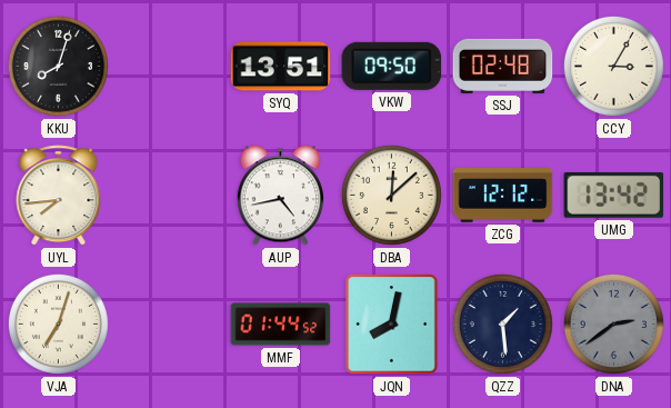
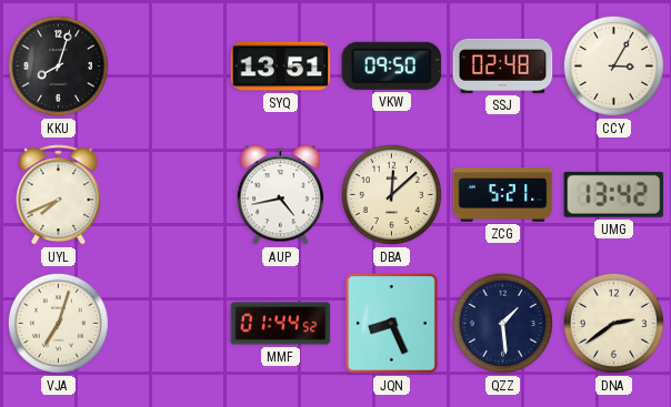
UYL: 7:44 -> 7:41
ZCG: 12:12 -> 5:21
JQN: 8:02 -> 8:26
DNA dial: grey -> cream
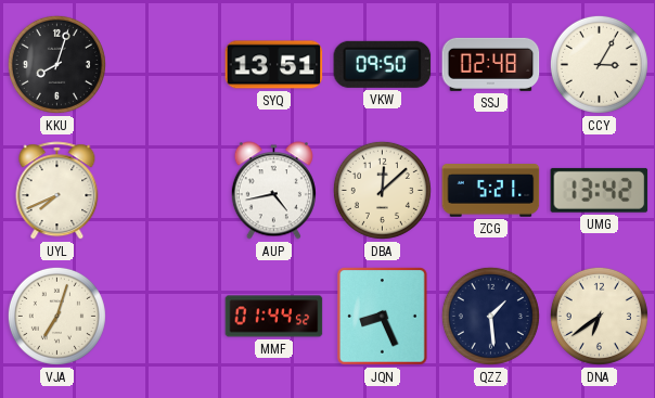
DNA: 2:39 -> 6:39
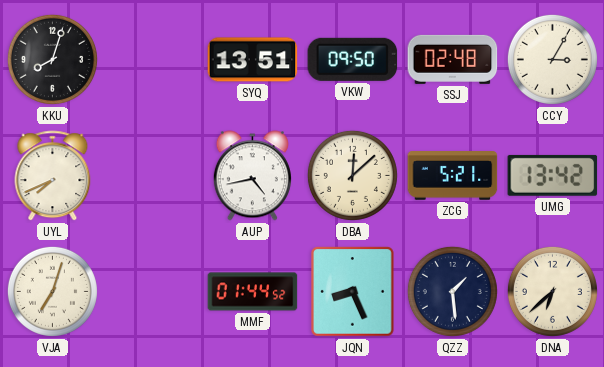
DNA: 6:39 -> 6:38
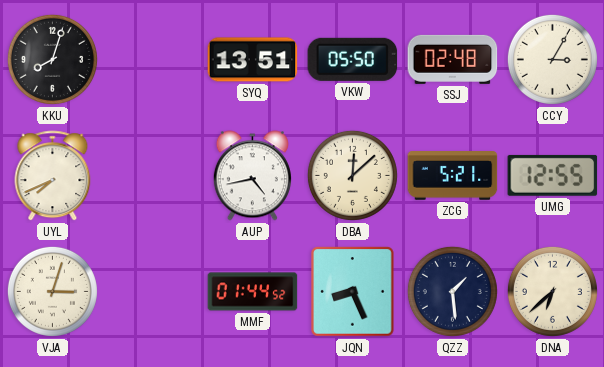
VKW: 09:50 -> 05:50
UMG: 13:42 -> 12:55
VJA: 7:03 -> 3:03
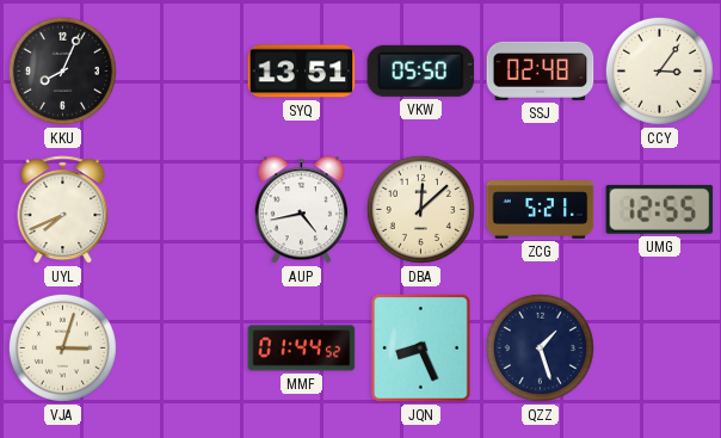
KKU: 8:03 -> 8:04
CCY: 3:05 -> 3:06
QZZ: 1:29 -> 1:27
DNA: 6:38 -> none
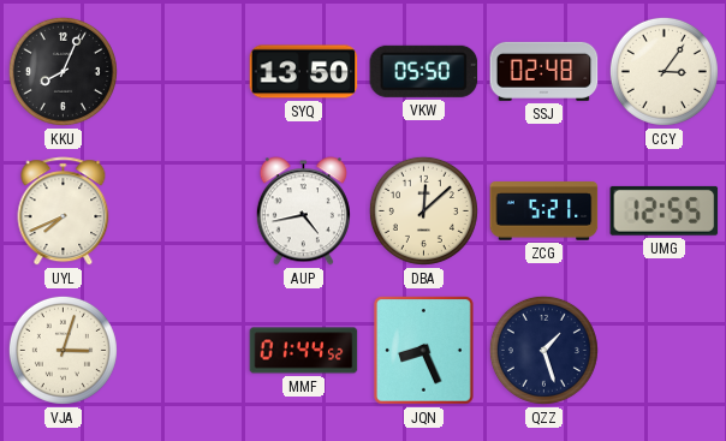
SYQ: 13:51 -> 13:50
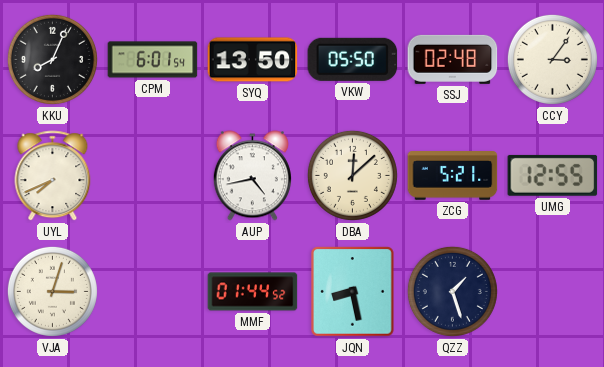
CPM: none -> 6:01
JQN: 8:26 -> 8:28
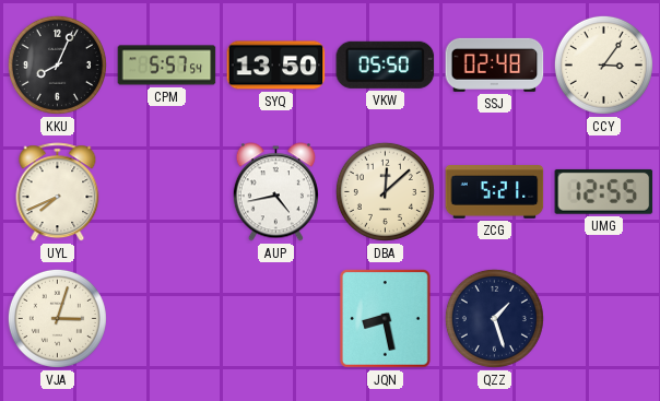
CPM: 6:01 -> 5:57
MMF: 01:44 -> none
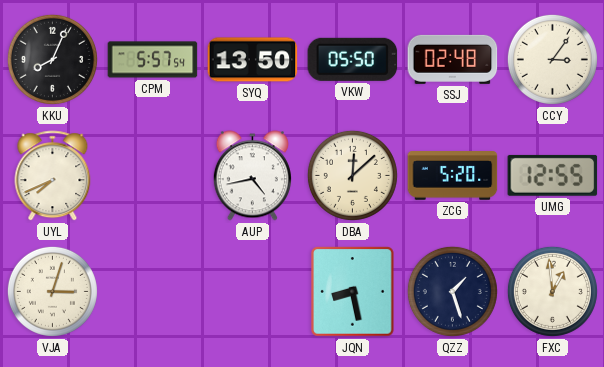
ZCG: 5:21 -> 5:20
FXC: none -> 12:59
